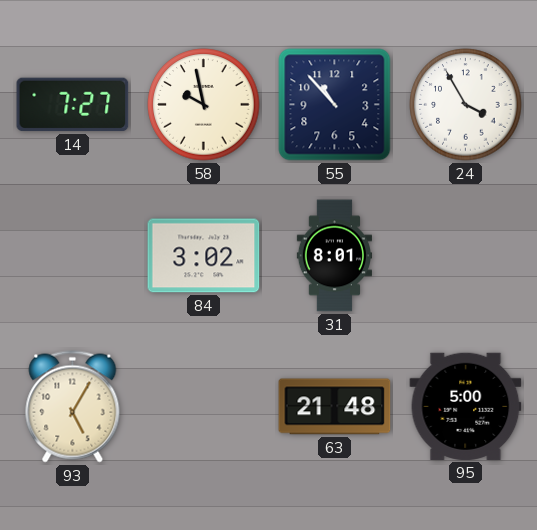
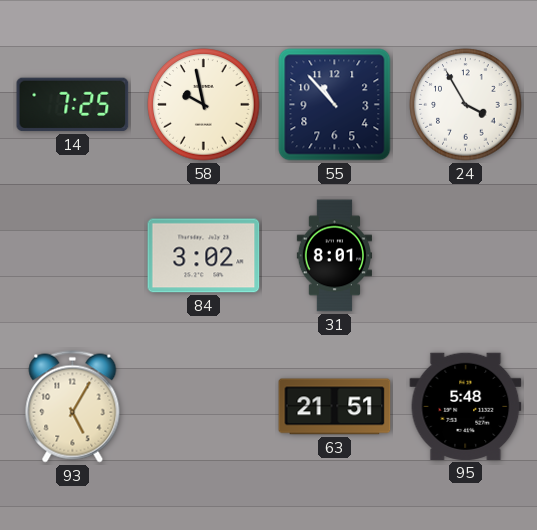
14: 7:27 -> 7:25
63: 21:48 -> 21:51
95: 5:00 -> 5:48
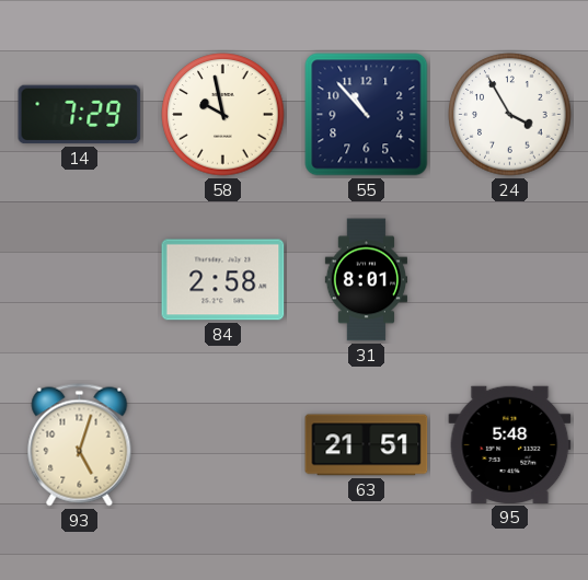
14: 7:25 -> 7:29
84: 3:02 -> 2:58
93: 5:05 -> 5:03
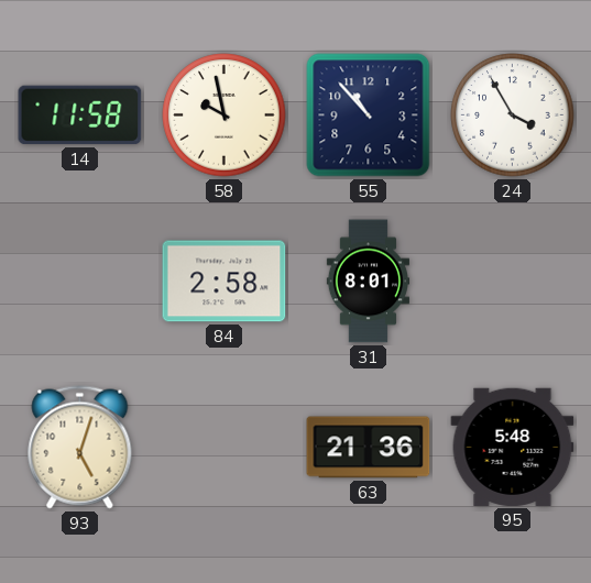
14: 7:29 -> 11:58
63: 21:51 -> 21:36
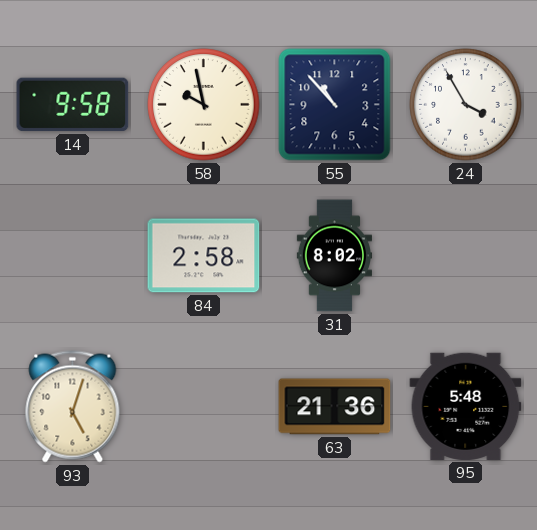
14: 11:58 -> 9:58
31: 8:01 -> 8:02
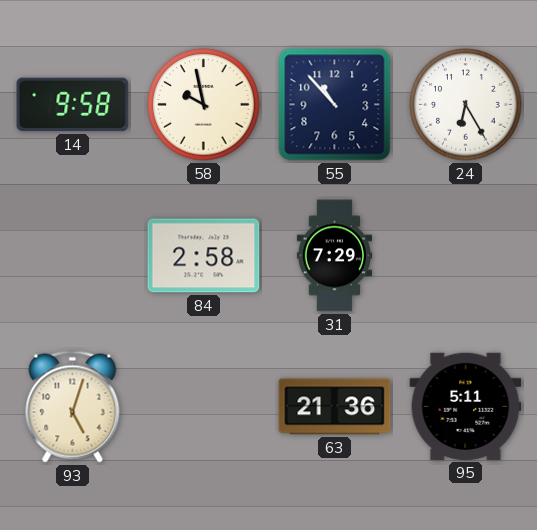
24: 3:55 -> 6:25
31: 8:02 -> 7:29
95: 5:48 -> 5:11
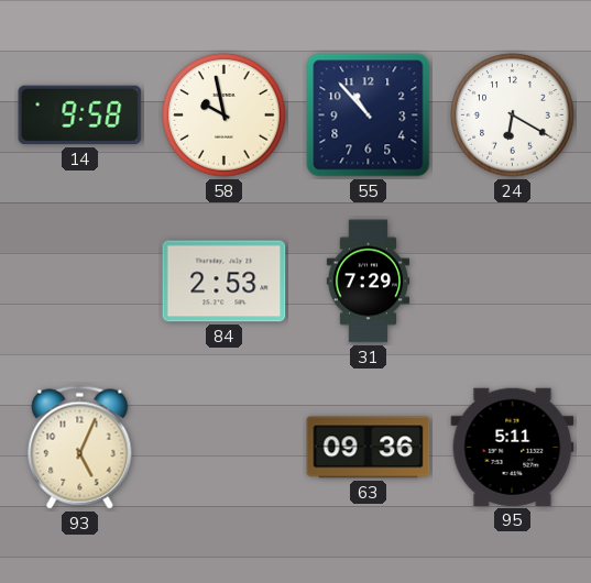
24: 6:25 -> 6:20
84: 2:58 -> 2:53
93: 5:03 -> 5:04
63: 21:36 -> 09:36
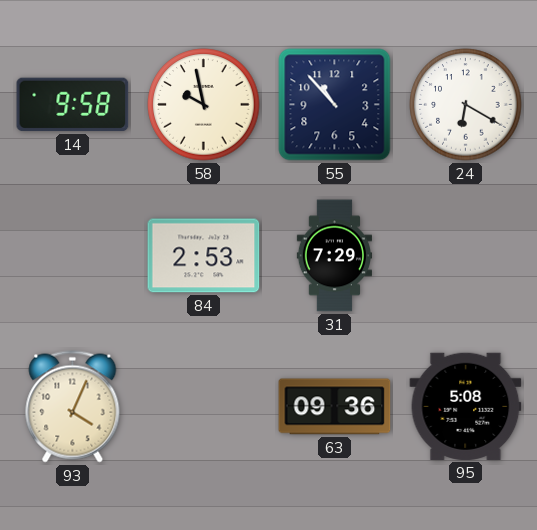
93: 5:04 -> 4:04
95: 5:11 -> 5:08
